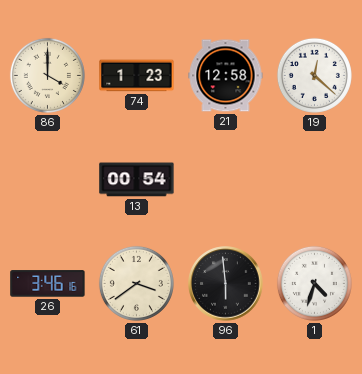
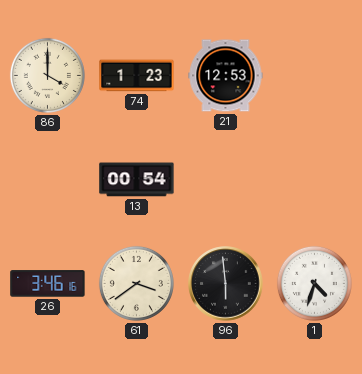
21: 12:58 -> 12:53
19: 12:22 -> none
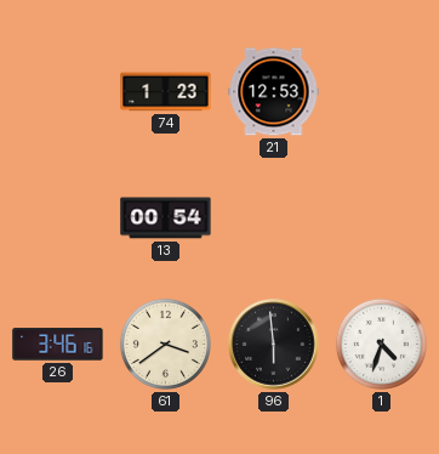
86: 4:00 -> none
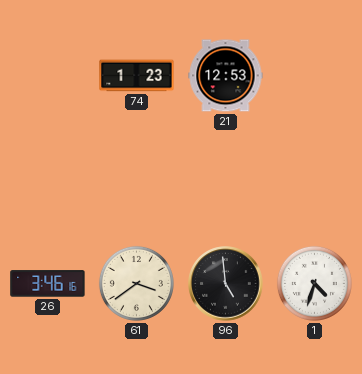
13: 00:54 -> none
96: 5:59 -> 4:59
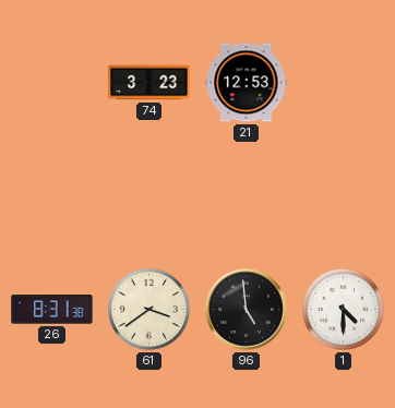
74: 1:23 -> 3:23
26: 3:46 -> 8:31
1: 4:33 -> 4:30
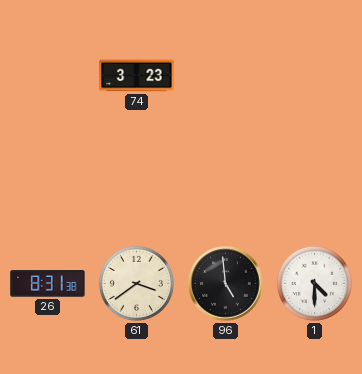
21: 12:53 -> none
